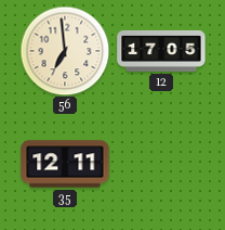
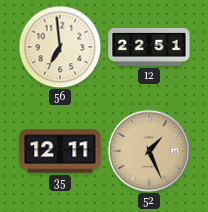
12: 17:05 -> 22:51
52: none -> 1:26
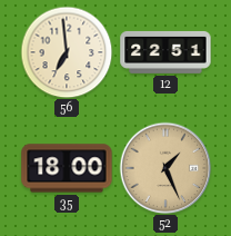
35: 12:11 -> 18:00
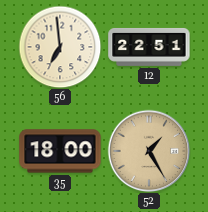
52: 1:26 -> 1:25
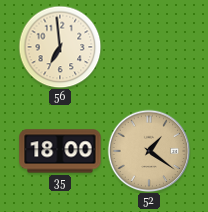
12: 22:51 -> none
52: 1:25 -> 1:21
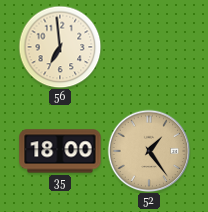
52: 1:21 -> 1:24
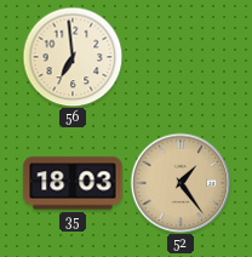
35: 18:00 -> 18:03
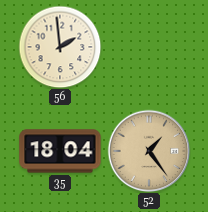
56: 6:59 -> 1:59
35: 18:03 -> 18:04
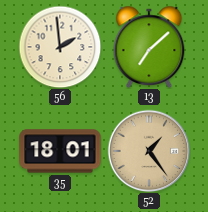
13: none -> 7:08
35: 18:04 -> 18:01
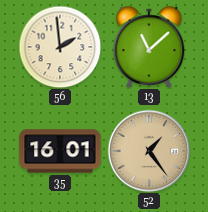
13: 7:08 -> 11:08
35: 18:01 -> 16:01
